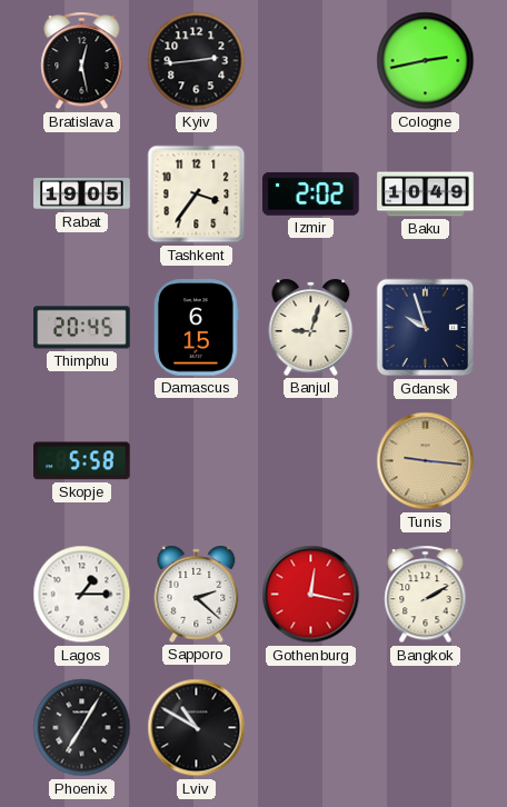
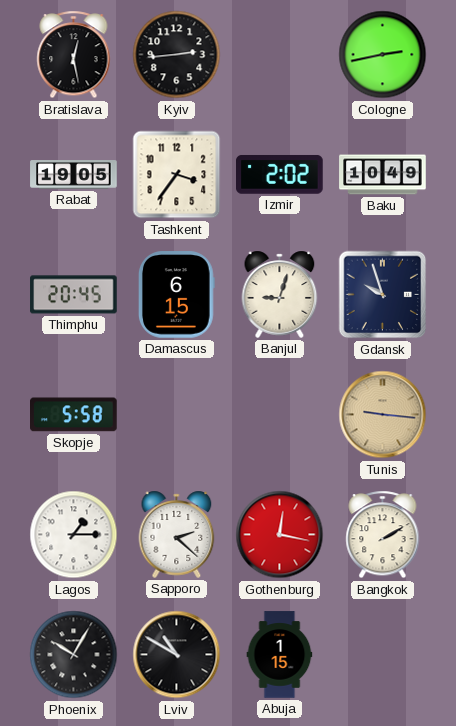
Phoenix: 7:05 -> 10:05
Abuja: none -> 1:15
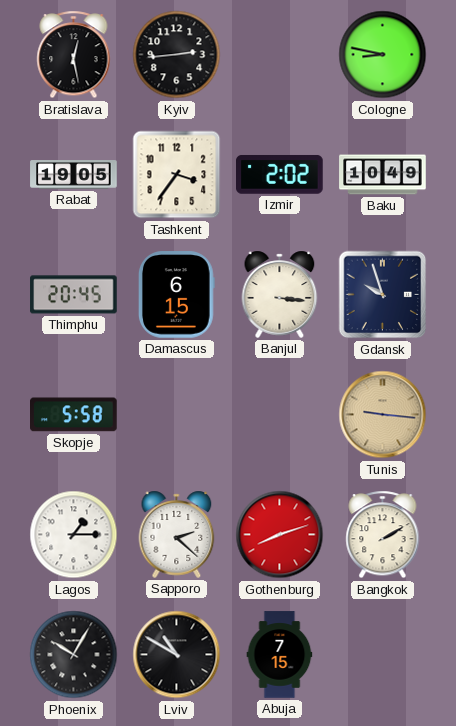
Cologne: 2:43 -> 8:47
Banjul: 9:03 -> 3:16
Gothenburg: 12:17 -> 8:12
Abuja: 1:15 -> 7:15
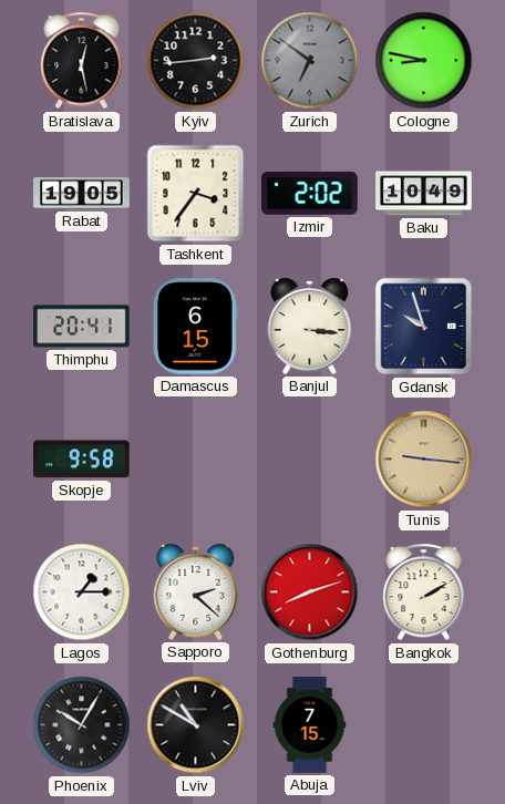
Zurich: none -> 6:51
Thimphu: 20:45 -> 20:41
Skopje: 5:58 -> 9:58
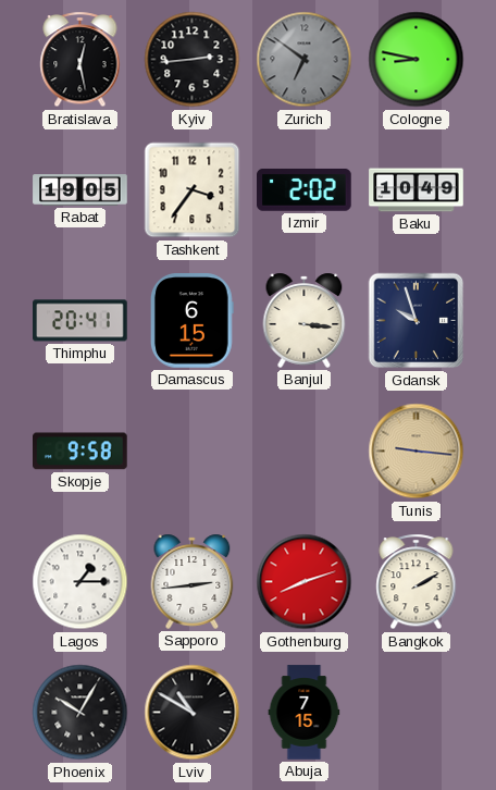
Sapporo: 2:22 -> 2:44
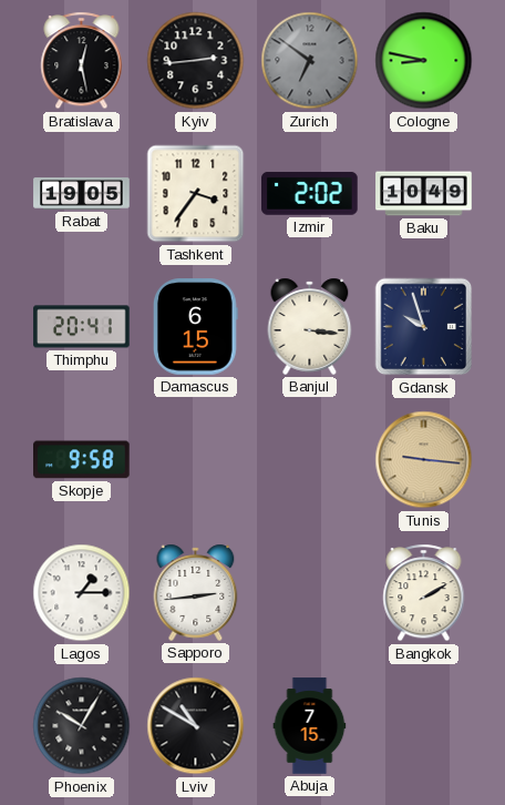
Gothenburg: 8:12 -> none
